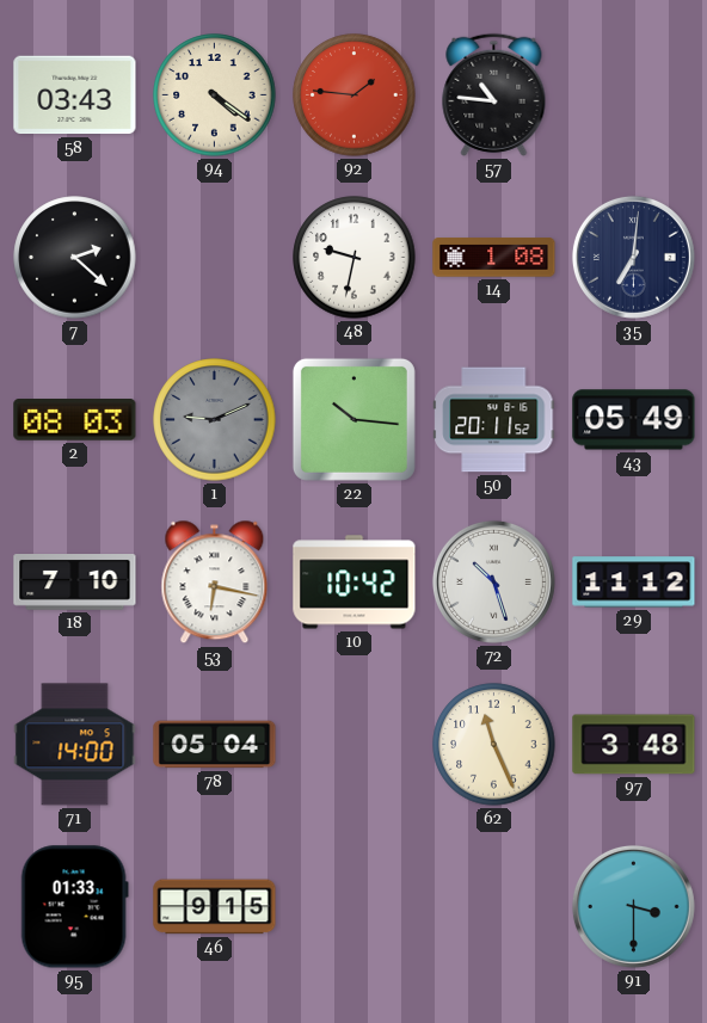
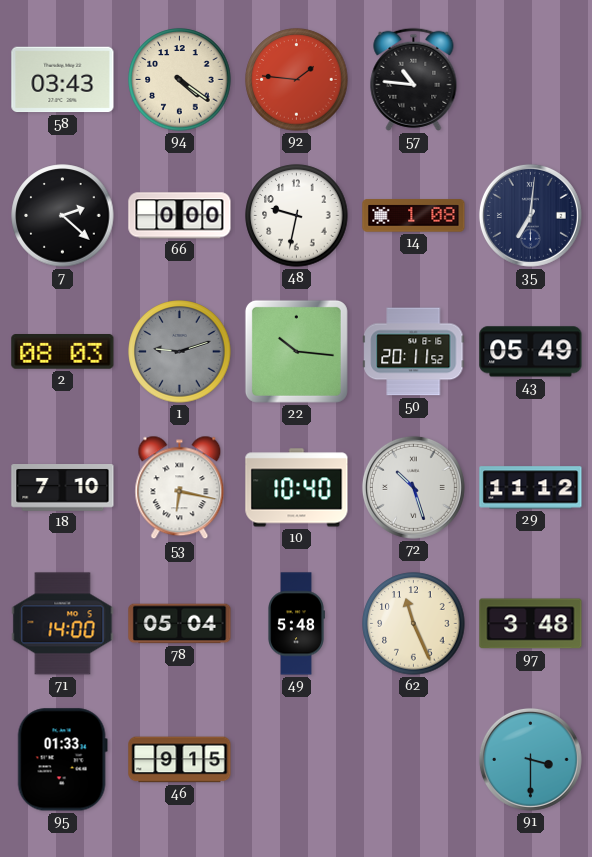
66: none -> 0:00
1: 9:11 -> 9:12
10: 10:42 -> 10:40
49: none -> 5:48
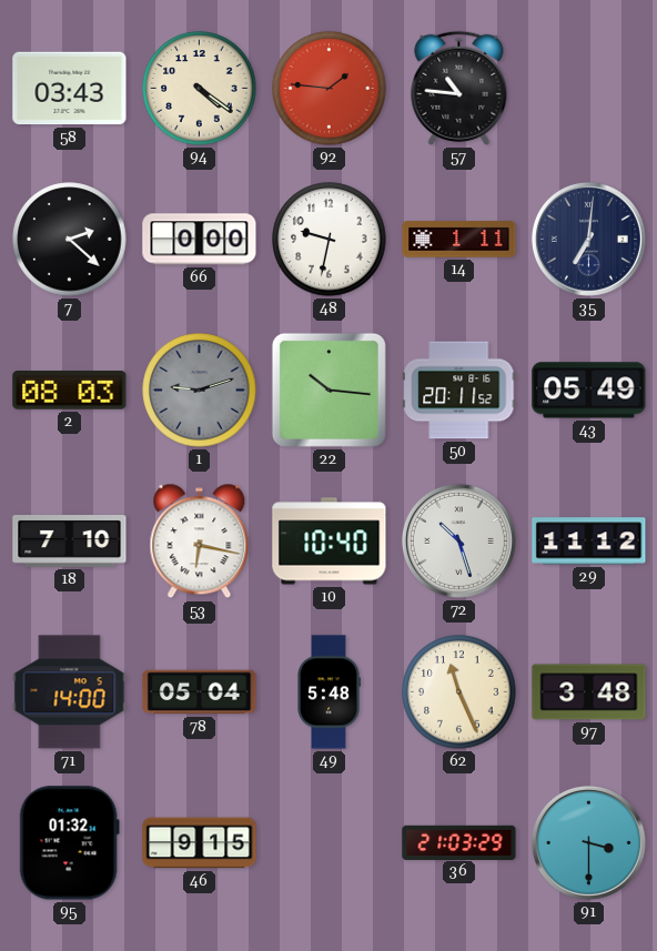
14: 1:08 -> 1:11
95: 01:33 -> 01:32
36: none -> 21:03
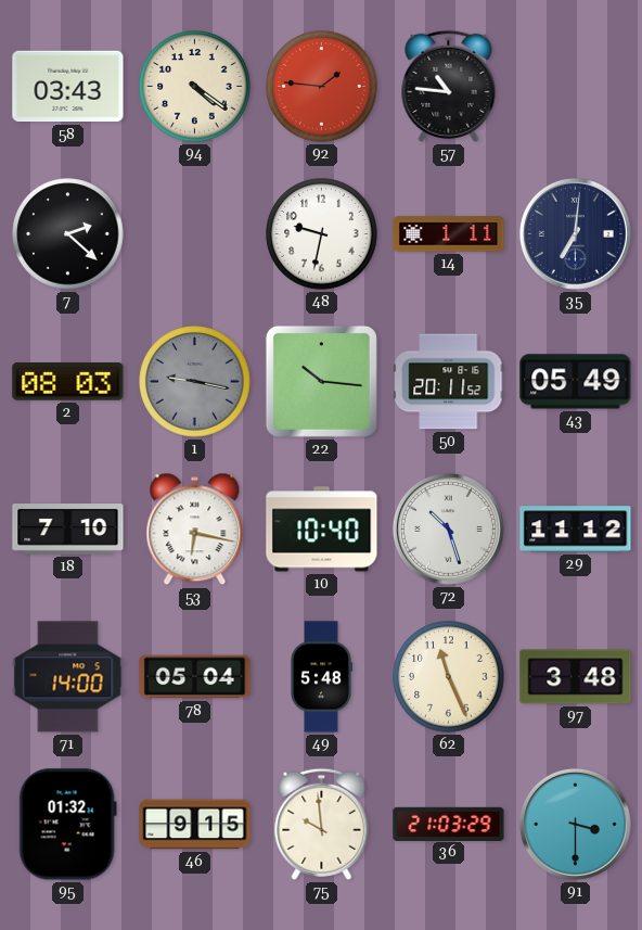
66: 0:00 -> none
1: 9:12 -> 9:17
75: none -> 9:59
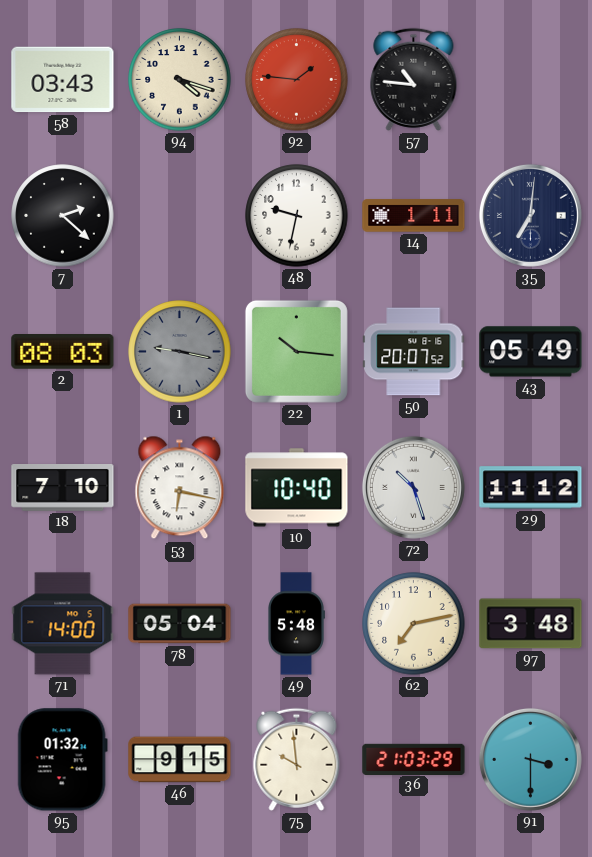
94: 4:21 -> 4:18
50: 20:11 -> 20:07
62: 11:26 -> 7:13
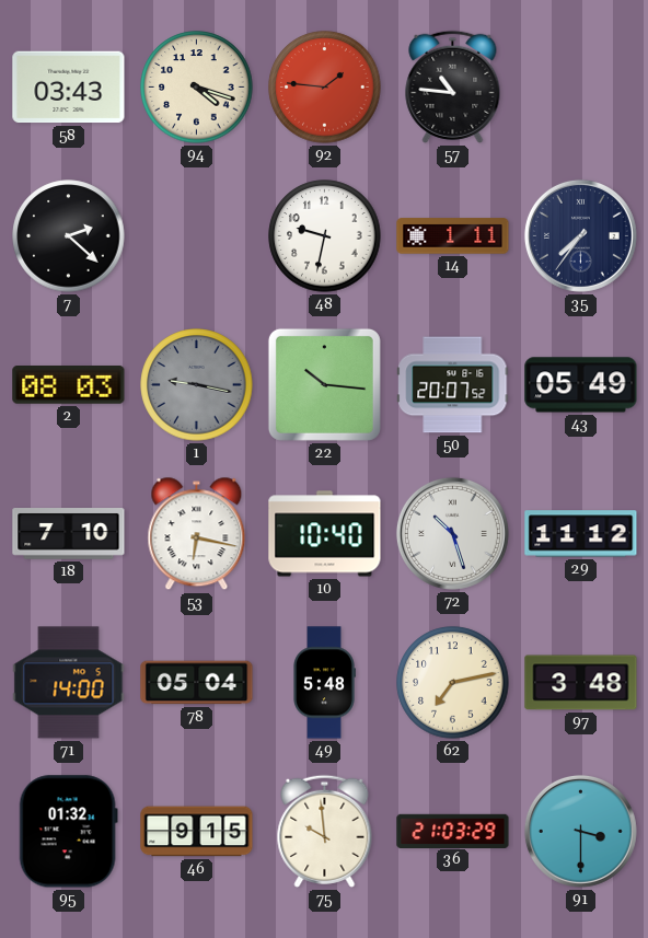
35: 7:01 -> 7:36
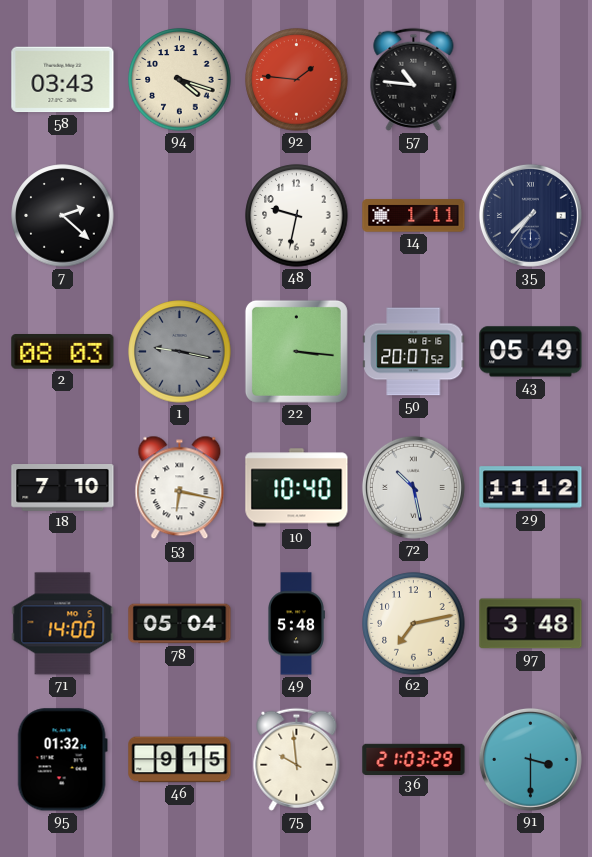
22: 10:16 -> 3:16
72: 10:27 -> 10:28
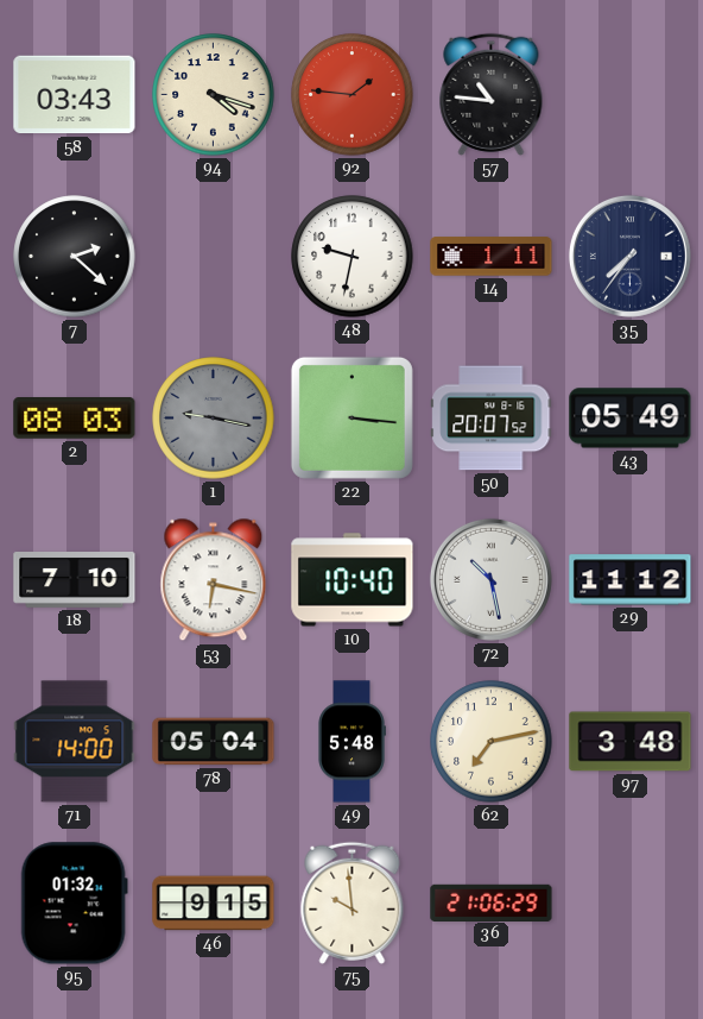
36: 21:03 -> 21:06
91: 3:30 -> none
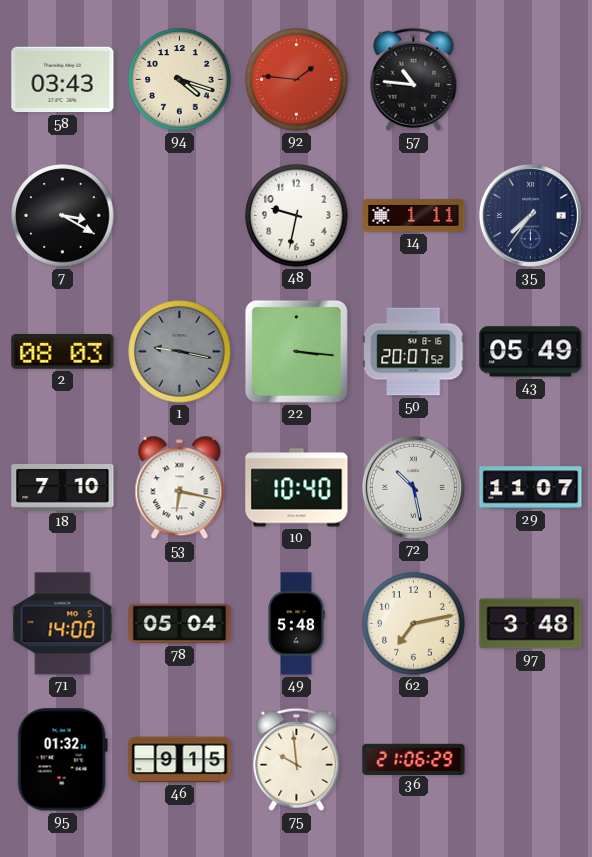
7: 2:22 -> 3:20
29: 11:12 -> 11:07
